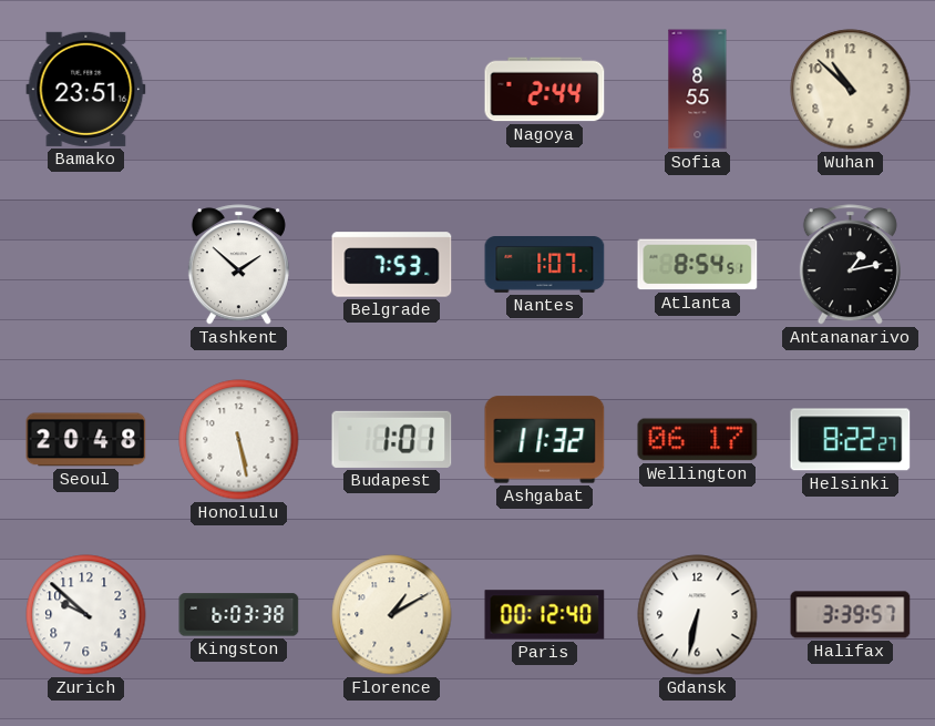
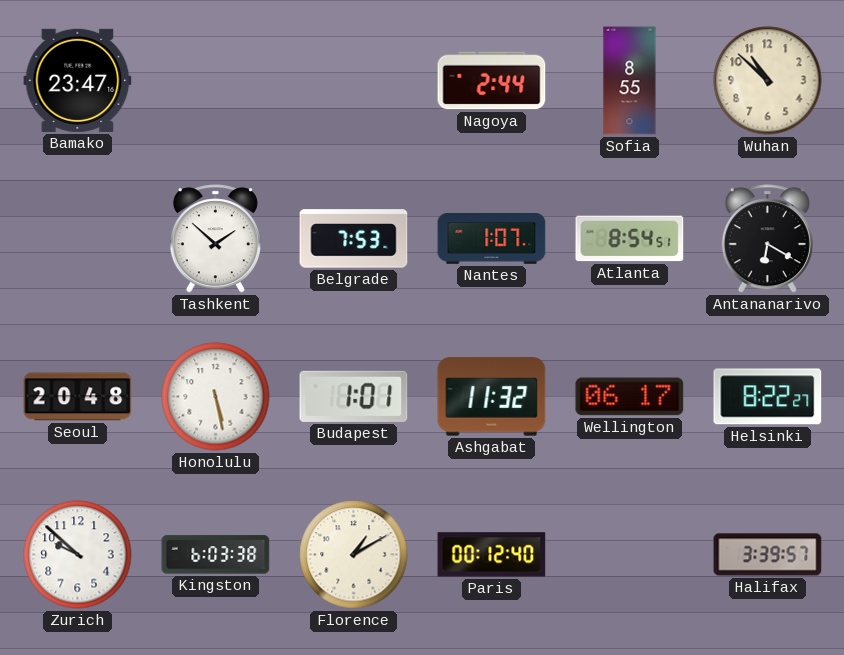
Bamako: 23:51 -> 23:47
Antananarivo: 1:13 -> 6:20
Gdansk: 6:32 -> none
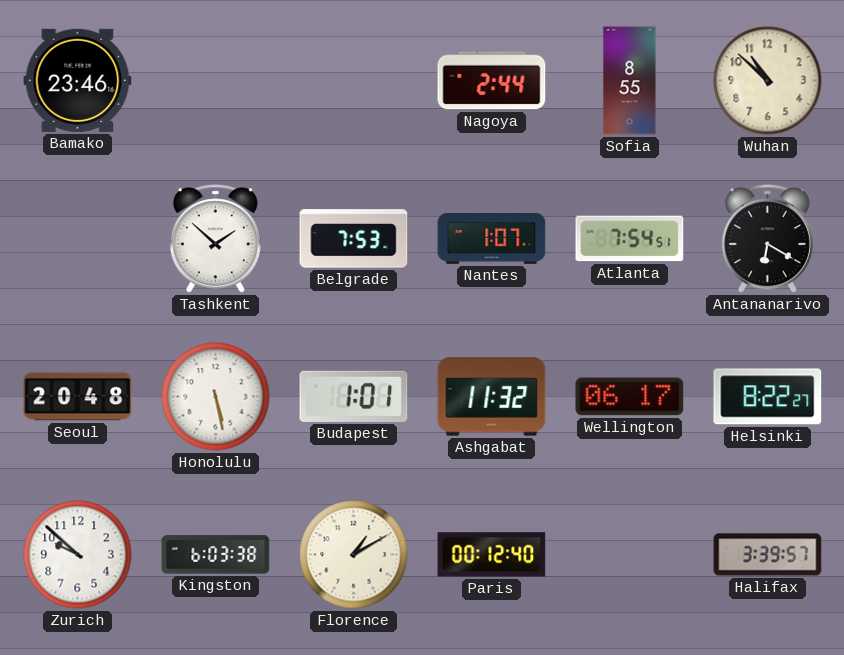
Bamako: 23:47 -> 23:46
Atlanta: 8:54 -> 7:54
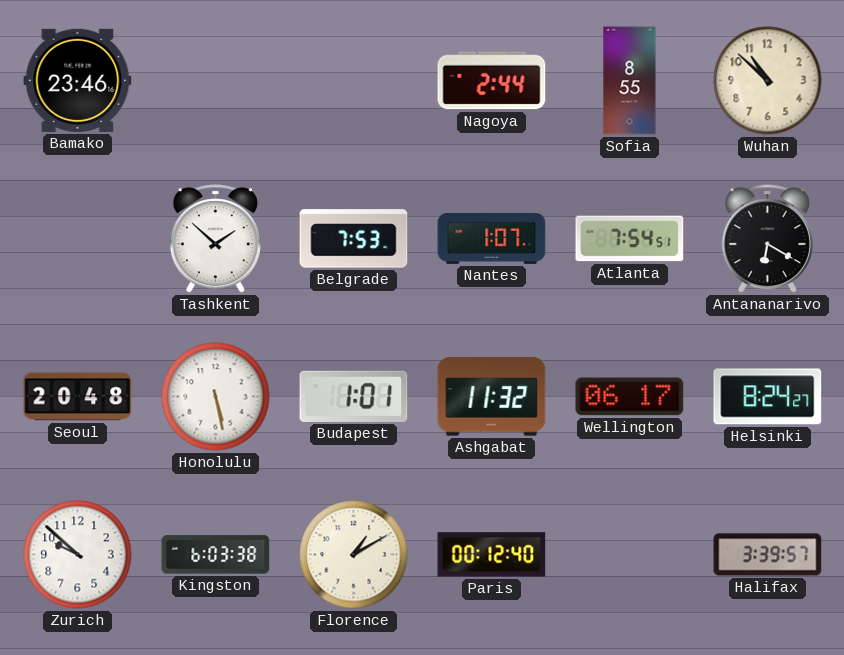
Helsinki: 8:22 -> 8:24
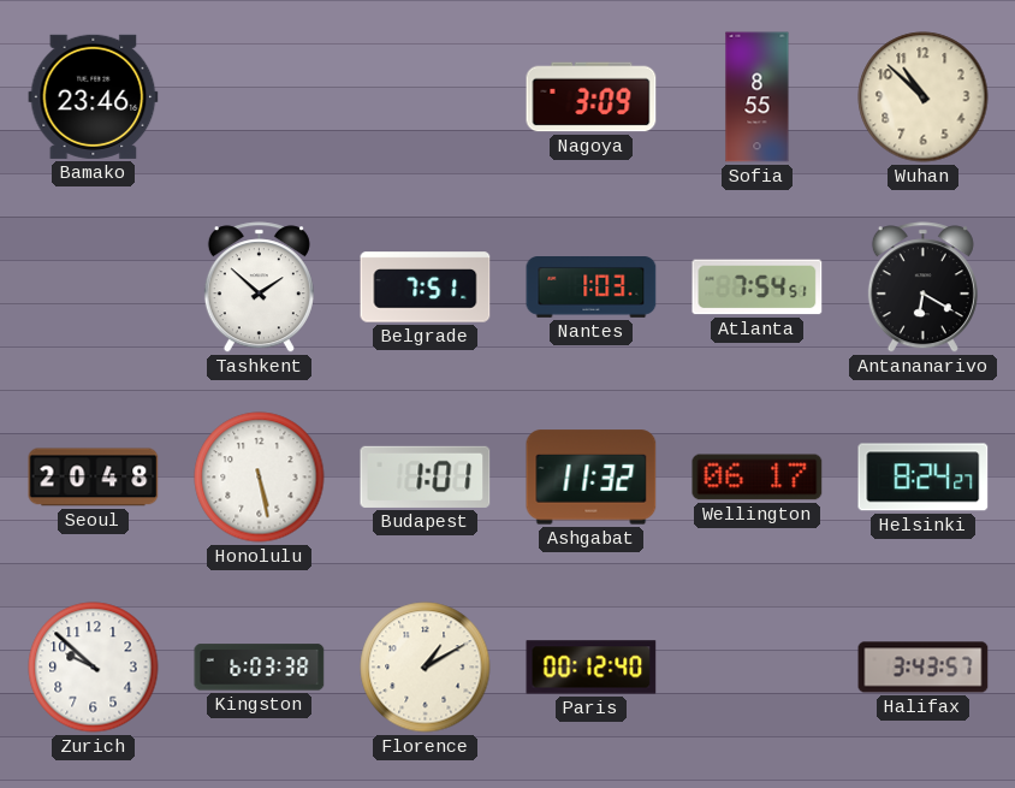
Nagoya: 2:44 -> 3:09
Belgrade: 7:53 -> 7:51
Nantes: 1:07 -> 1:03
Halifax: 3:39 -> 3:43
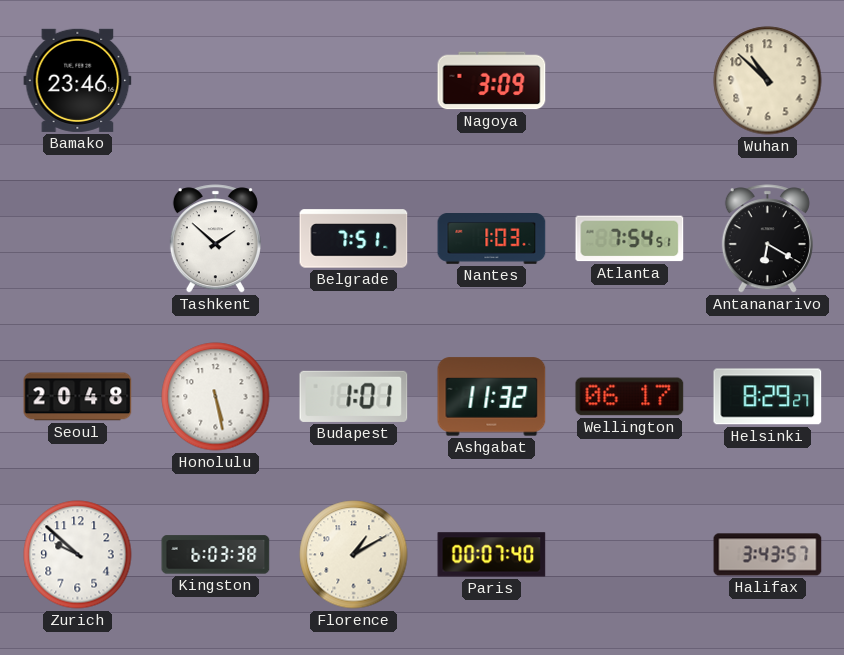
Sofia: 8:55 -> none
Helsinki: 8:24 -> 8:29
Paris: 00:12 -> 00:07
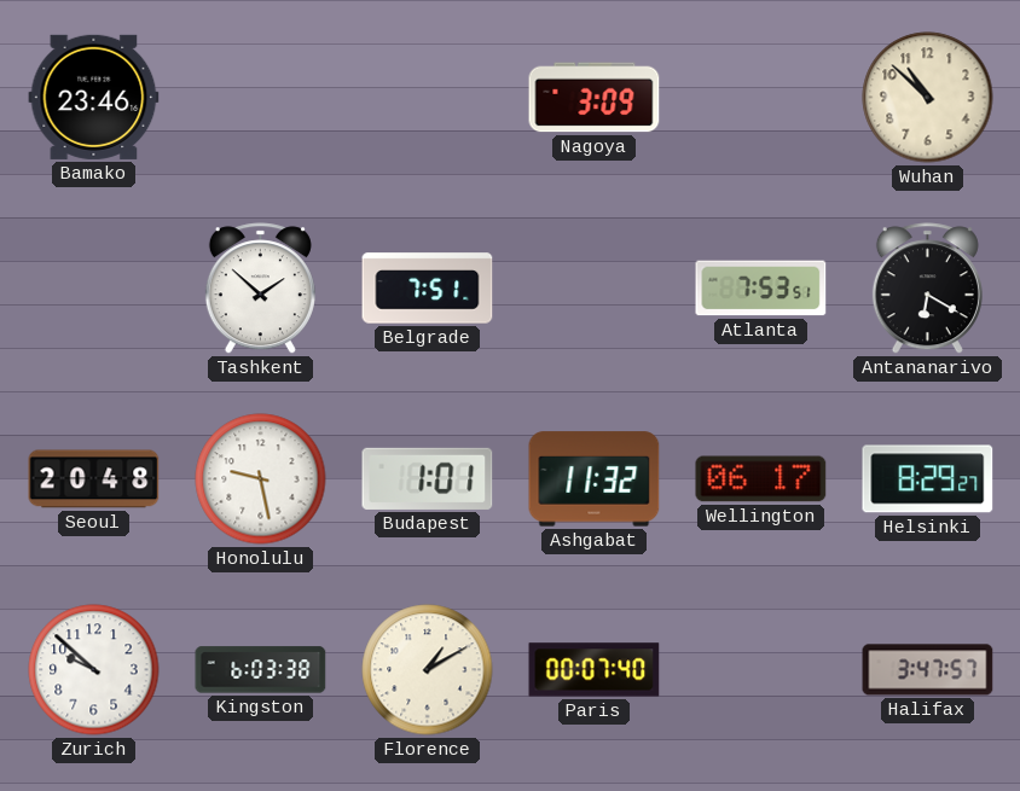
Nantes: 1:03 -> none
Atlanta: 7:54 -> 7:53
Honolulu: 5:28 -> 9:28
Halifax: 3:43 -> 3:47
